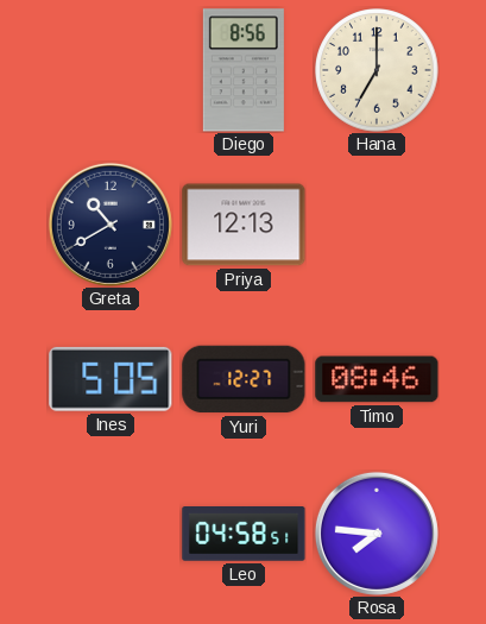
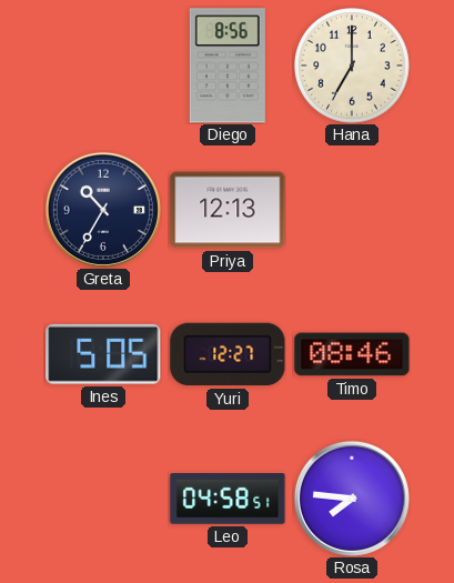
Greta: 10:40 -> 10:35
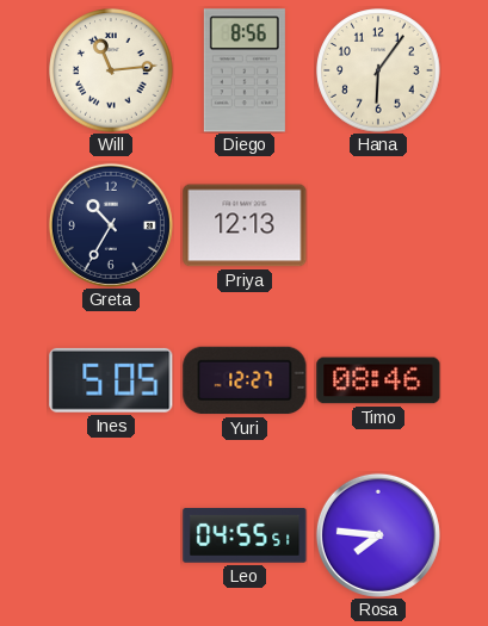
Will: none -> 11:14
Hana: 7:00 -> 6:06
Leo: 04:58 -> 04:55
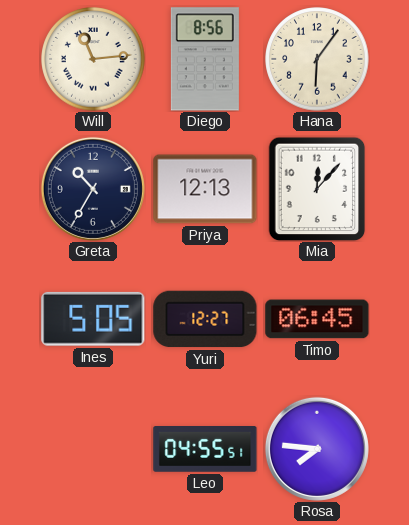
Mia: none -> 12:07
Timo: 08:46 -> 06:45
